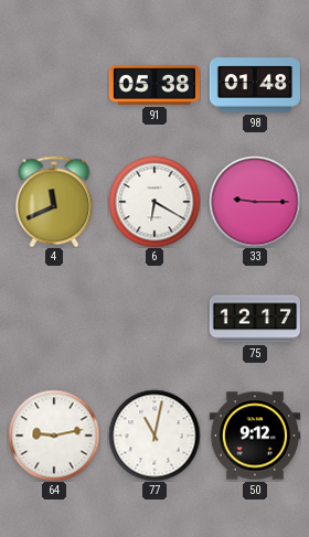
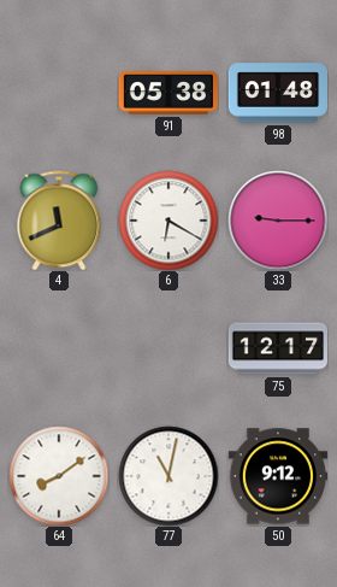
64: 9:13 -> 8:09
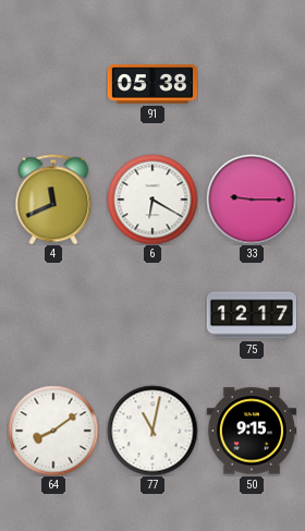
98: 01:48 -> none
50: 9:12 -> 9:15
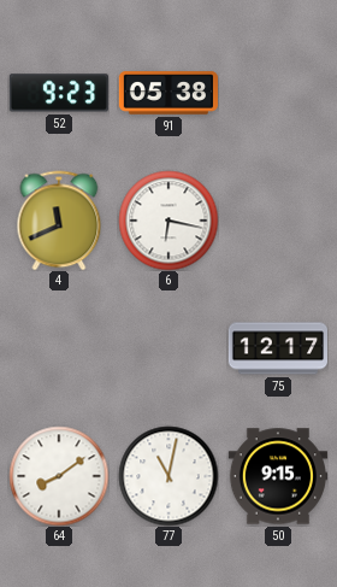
52: none -> 9:23
6: 6:20 -> 6:17
33: 9:15 -> none
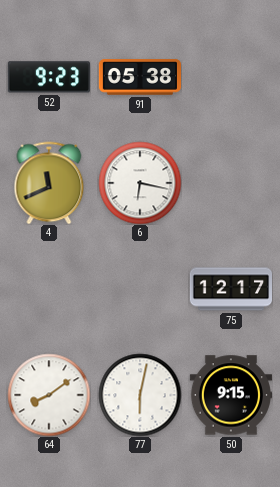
77: 11:02 -> 6:02
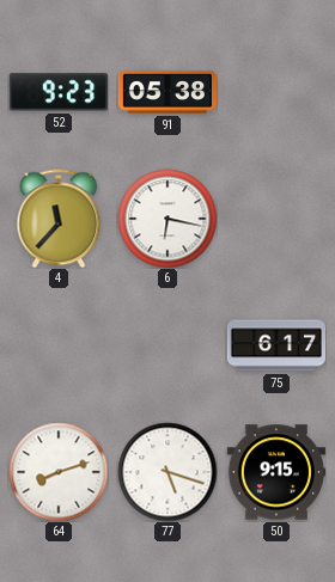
4: 11:41 -> 11:37
75: 12:17 -> 6:17
64: 8:09 -> 8:12
77: 6:02 -> 5:18
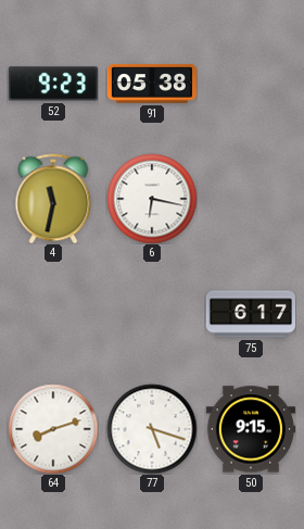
4: 11:37 -> 11:32
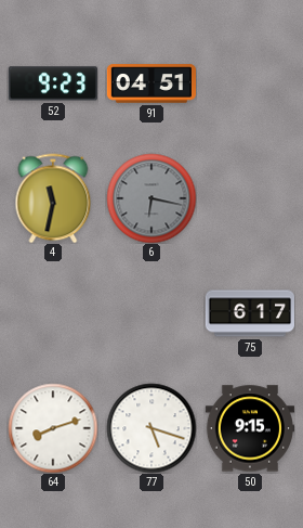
91: 05:38 -> 04:51
6 dial: white -> grey
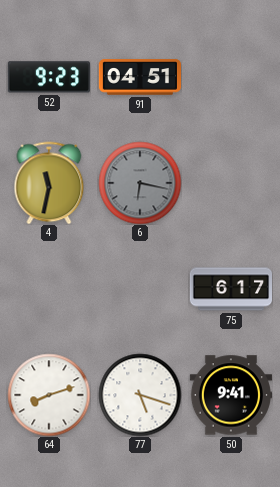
50: 9:15 -> 9:41
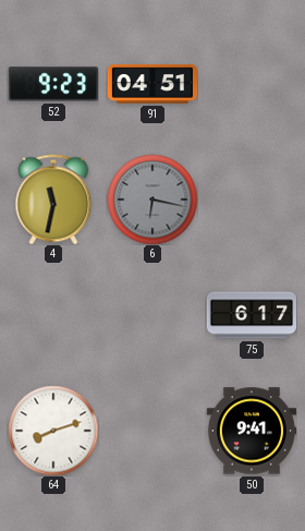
77: 5:18 -> none
